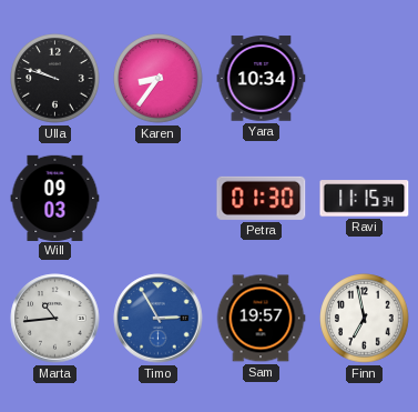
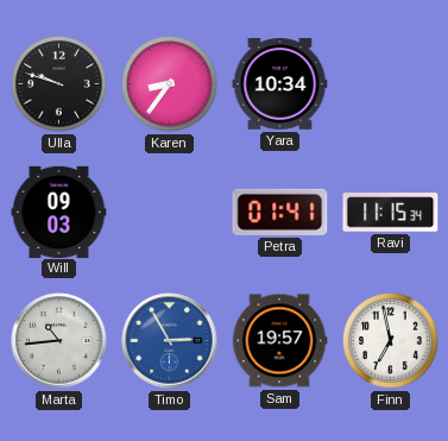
Petra: 01:30 -> 01:41
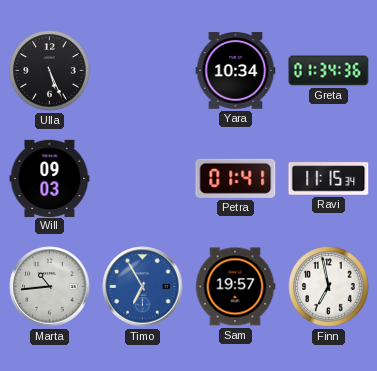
Ulla: 9:48 -> 5:26
Karen: 8:36 -> none
Greta: none -> 01:34
Timo: 2:55 -> 6:55
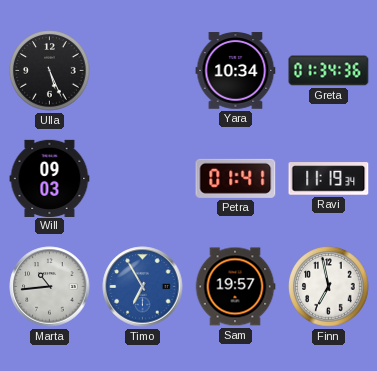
Ravi: 11:15 -> 11:19
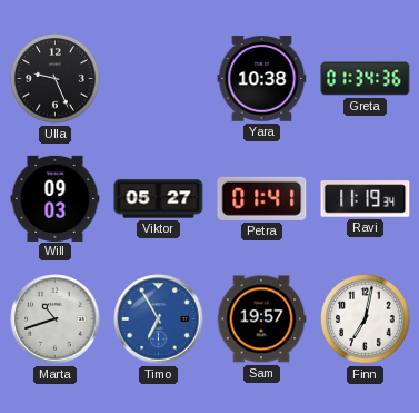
Ulla: 5:26 -> 9:26
Yara: 10:34 -> 10:38
Viktor: none -> 05:27
Marta: 10:44 -> 10:42
Finn: 6:58 -> 7:02
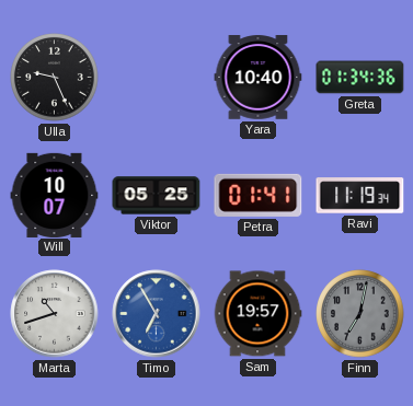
Yara: 10:38 -> 10:40
Will: 09:03 -> 10:07
Viktor: 05:27 -> 05:25
Finn dial: white -> grey
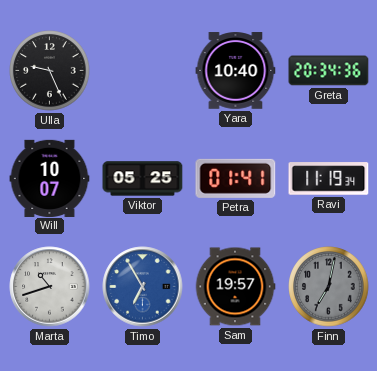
Greta: 01:34 -> 20:34
